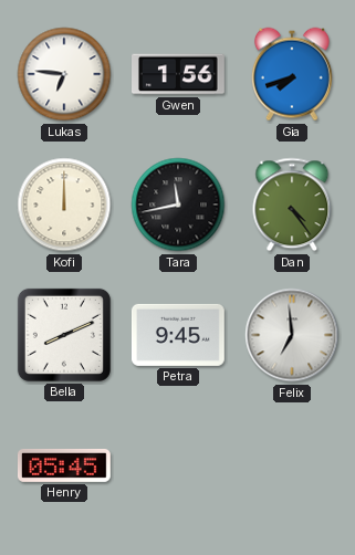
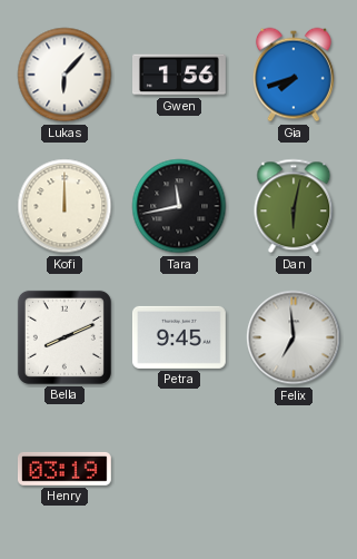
Lukas: 6:46 -> 6:07
Dan: 4:24 -> 6:02
Henry: 05:45 -> 03:19
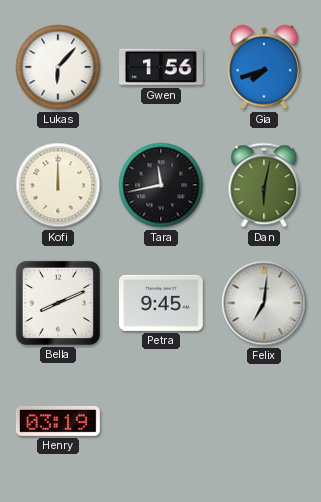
Felix: 6:59 -> 7:01
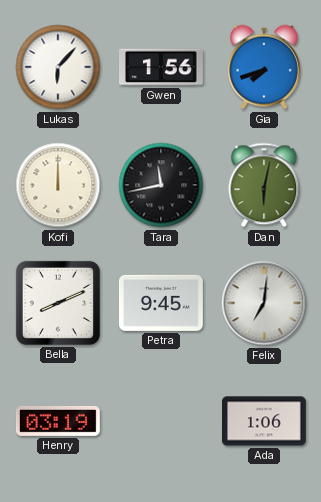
Ada: none -> 1:06
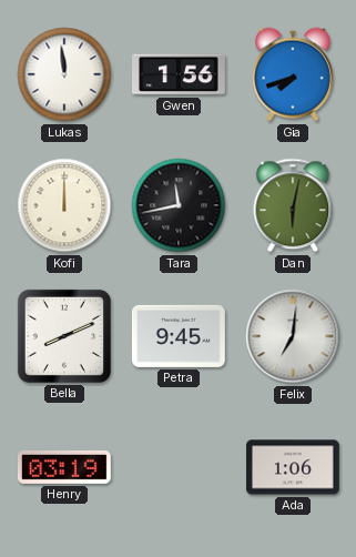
Lukas: 6:07 -> 11:59
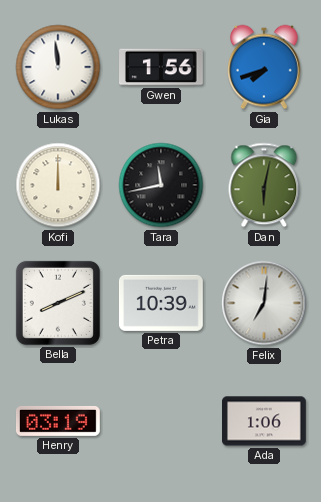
Petra: 9:45 -> 10:39
